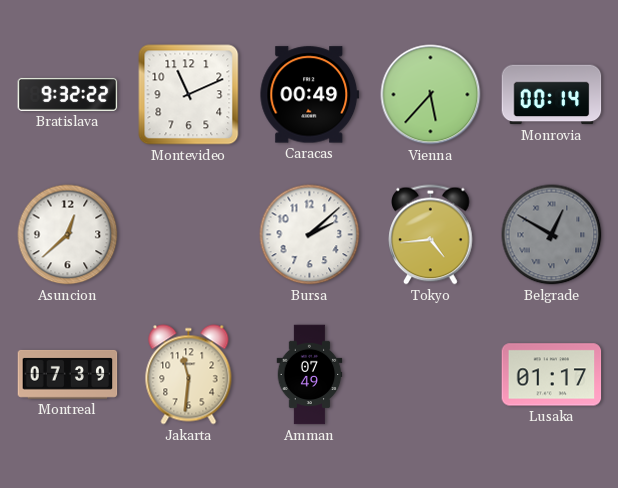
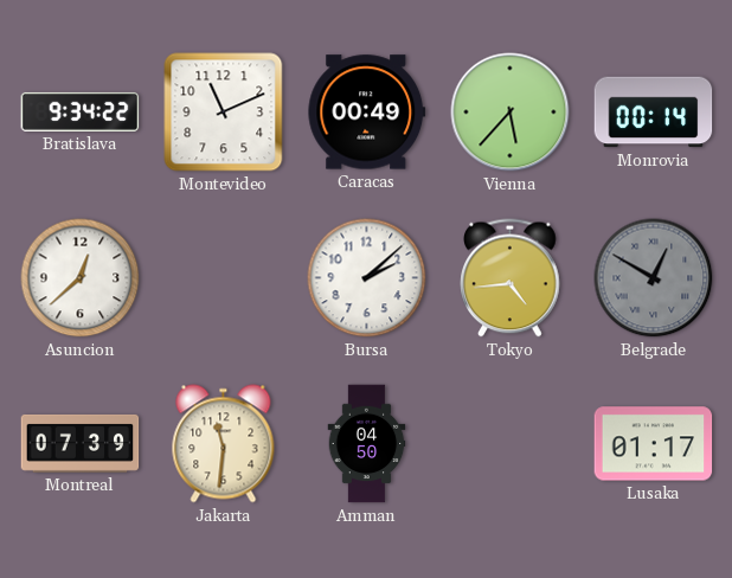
Bratislava: 9:32 -> 9:34
Amman: 07:49 -> 04:50
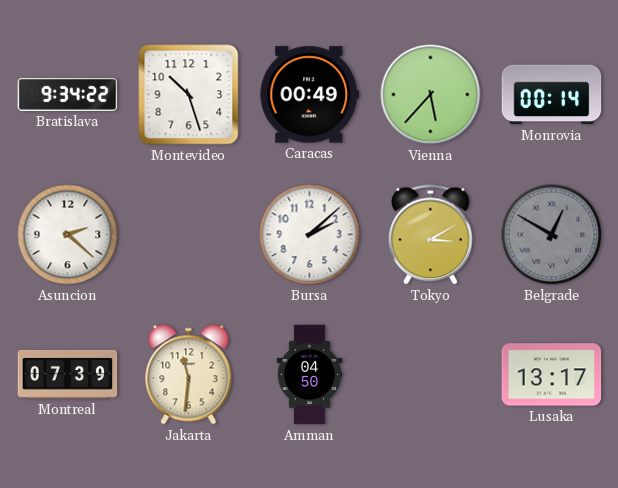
Montevideo: 11:11 -> 10:27
Asuncion: 12:38 -> 2:22
Tokyo: 4:44 -> 3:10
Lusaka: 01:17 -> 13:17
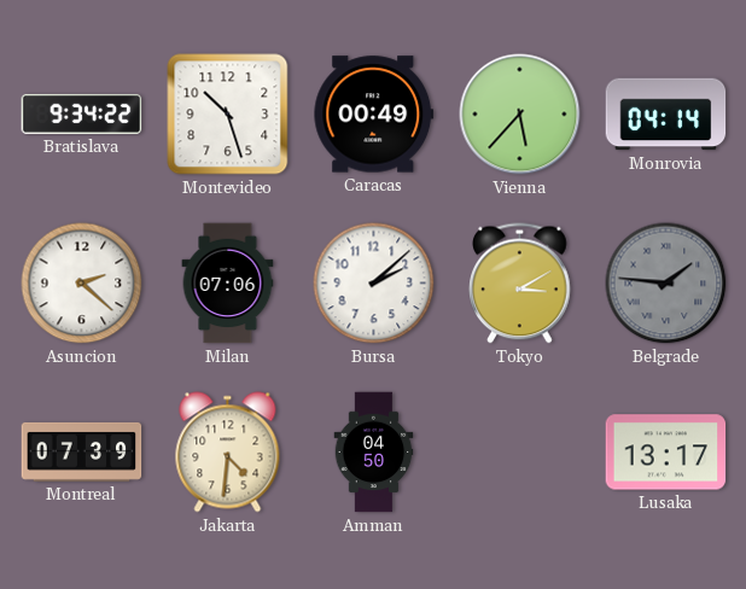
Monrovia: 00:14 -> 04:14
Milan: none -> 07:06
Belgrade: 12:50 -> 1:46
Jakarta: 11:31 -> 4:31
